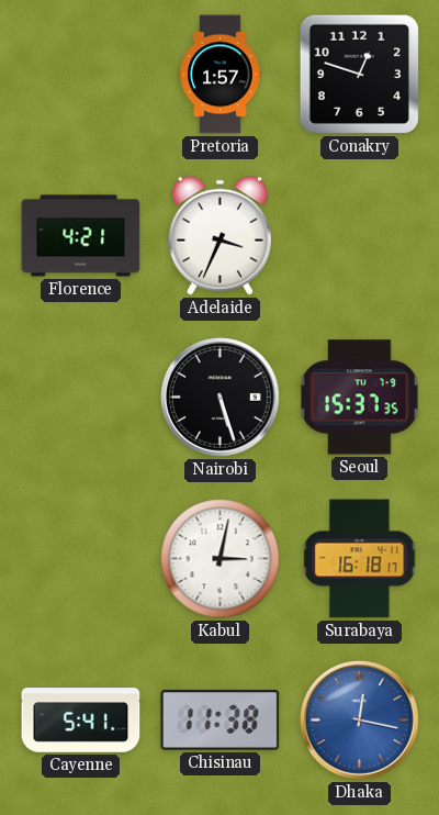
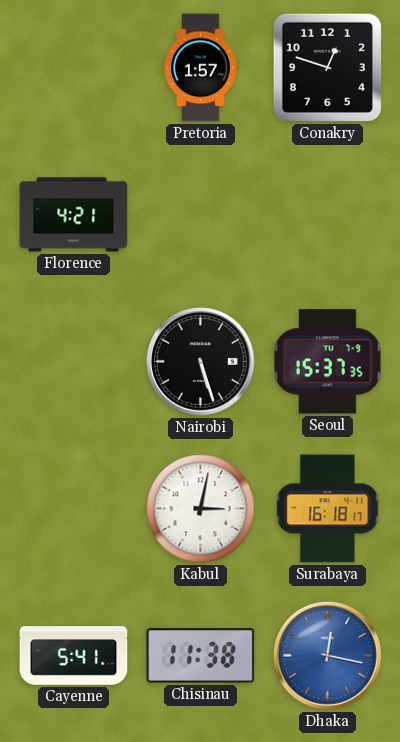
Adelaide: 3:34 -> none
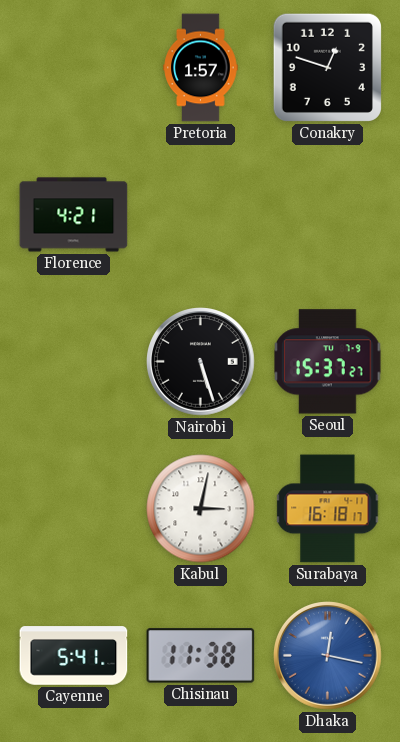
Seoul: 15:37:35 -> 15:37:27
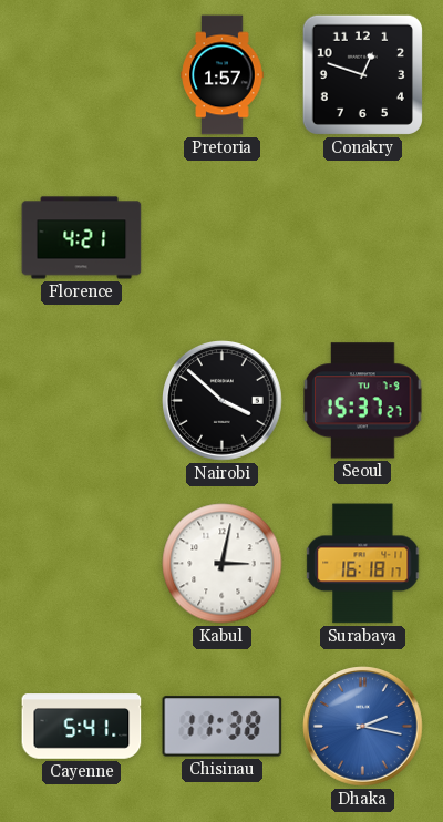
Nairobi: 5:27 -> 3:52
Dhaka: 12:17 -> 2:17
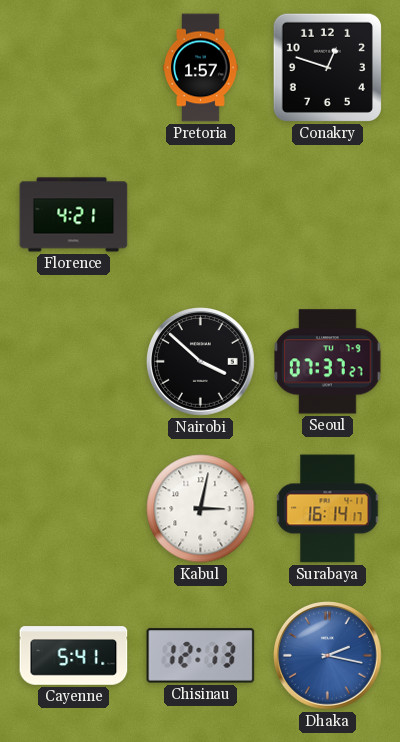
Seoul: 15:37 -> 07:37
Surabaya: 16:18 -> 16:14
Chisinau: 11:38 -> 12:13
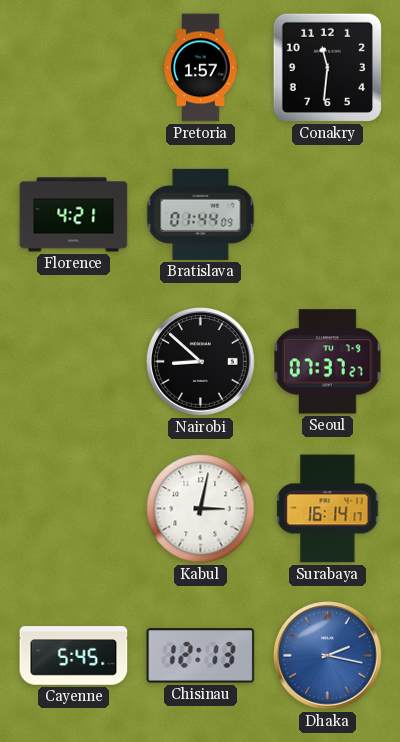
Conakry: 12:48 -> 11:31
Bratislava: none -> 01:44
Nairobi: 3:52 -> 8:52
Cayenne: 5:41 -> 5:45
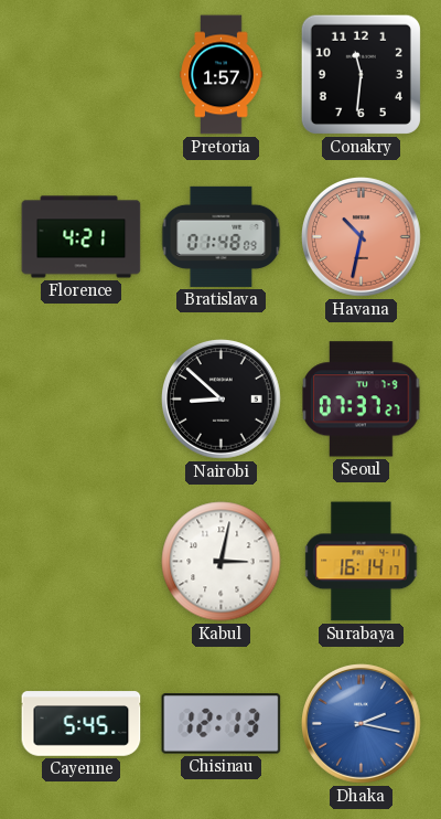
Bratislava: 01:44 -> 01:48
Havana: none -> 10:32
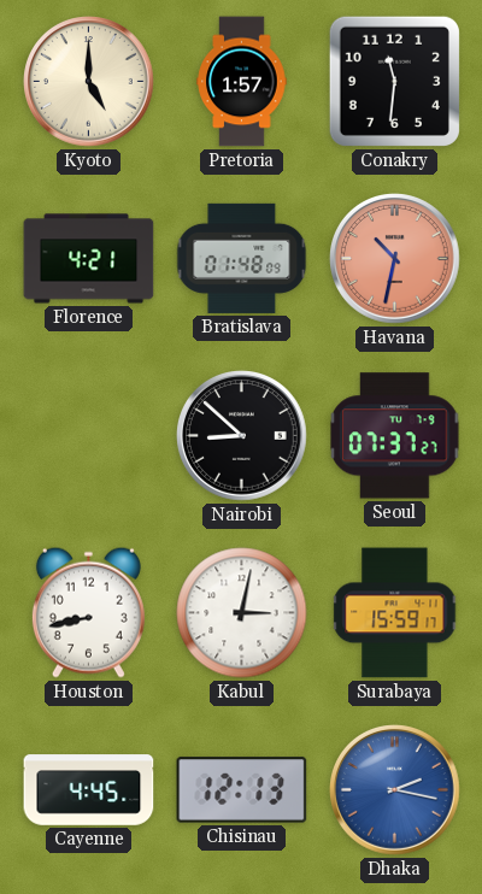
Kyoto: none -> 5:00
Houston: none -> 8:43
Surabaya: 16:14 -> 15:59
Cayenne: 5:45 -> 4:45
